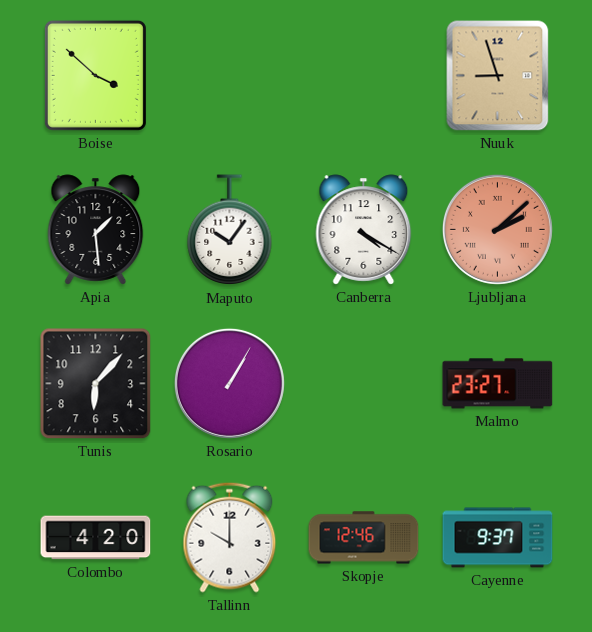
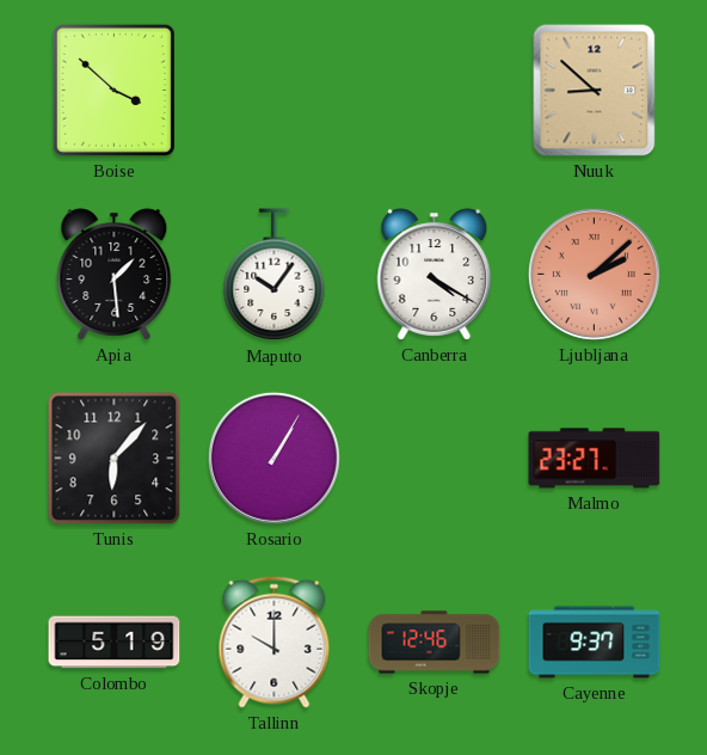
Nuuk: 8:57 -> 8:52
Colombo: 4:20 -> 5:19
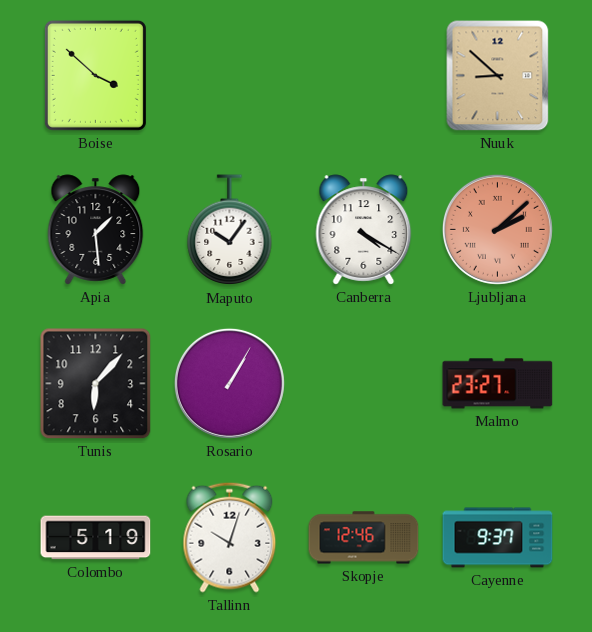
Tallinn: 10:00 -> 10:03
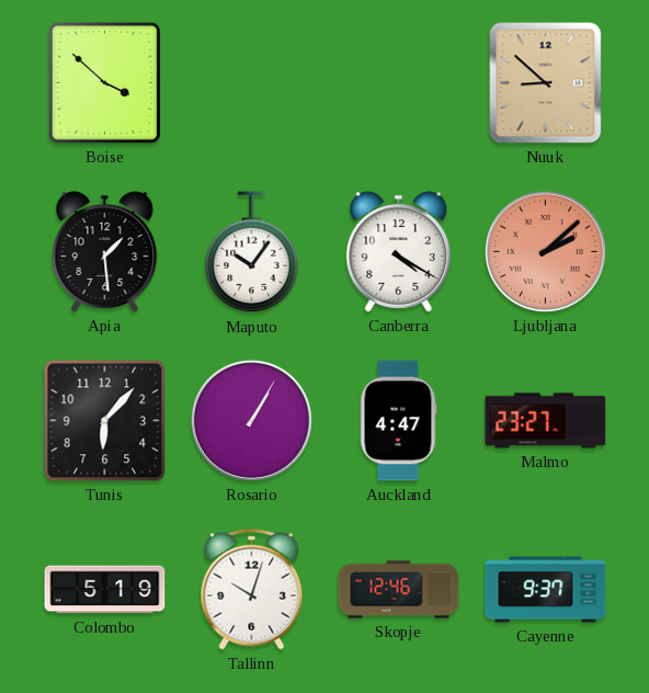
Auckland: none -> 4:47
